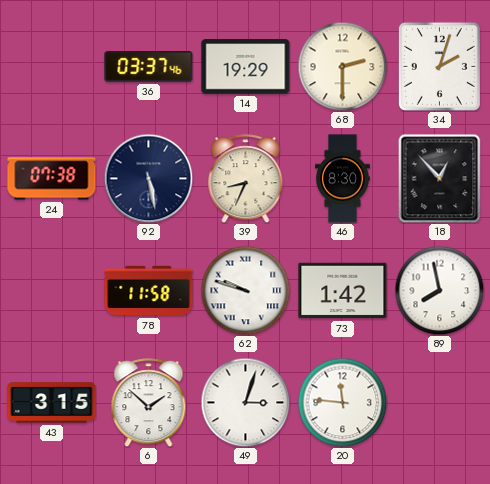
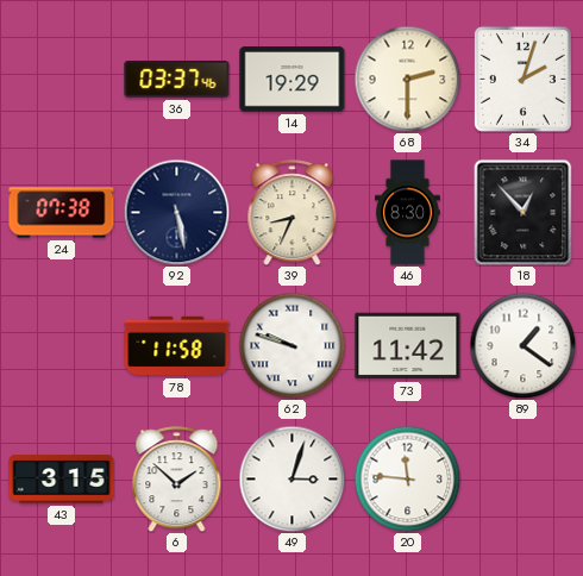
73: 1:42 -> 11:42
89: 7:58 -> 1:21
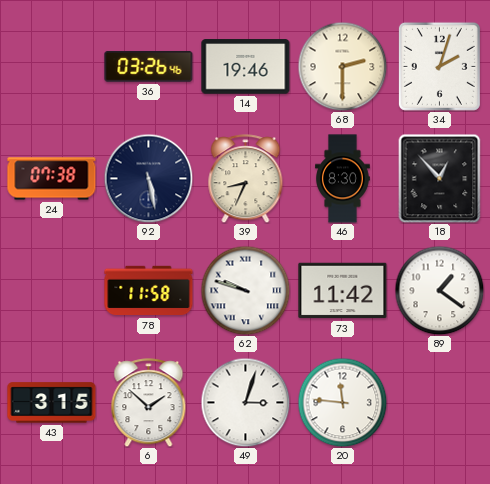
36: 03:37 -> 03:26
14: 19:29 -> 19:46
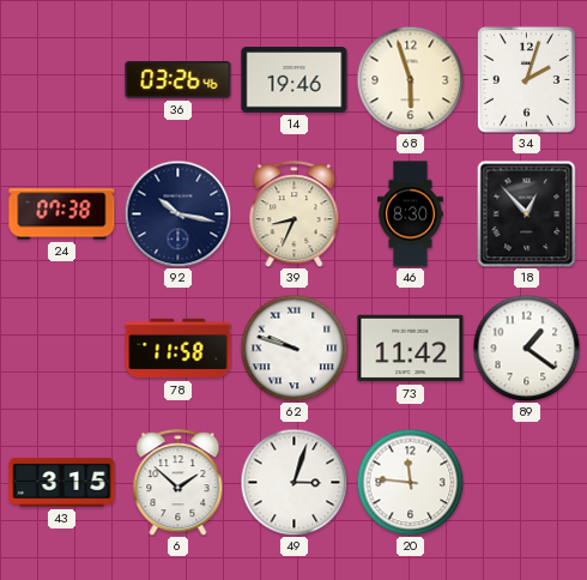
68: 2:30 -> 5:57
92: 5:28 -> 10:17
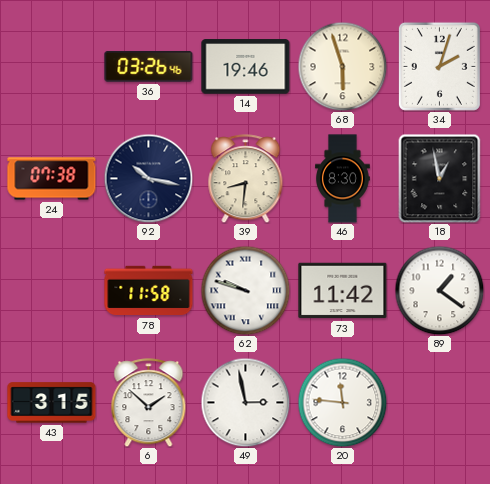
39: 8:34 -> 8:31
18: 12:53 -> 12:58
49: 3:03 -> 2:58
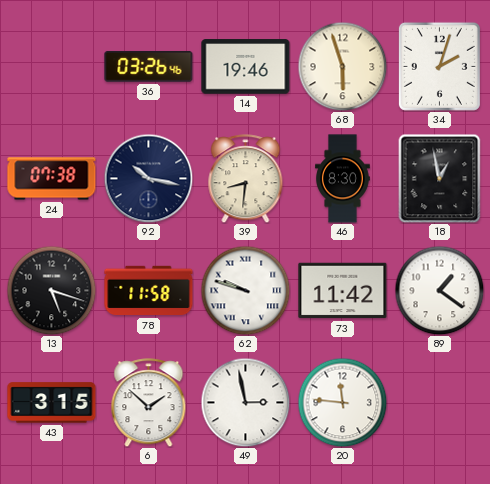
13: none -> 5:18
